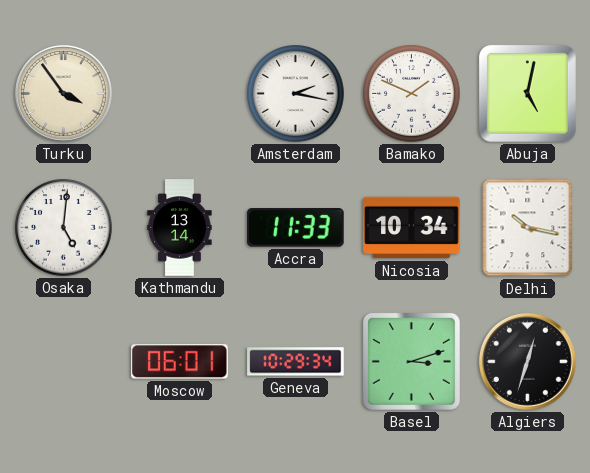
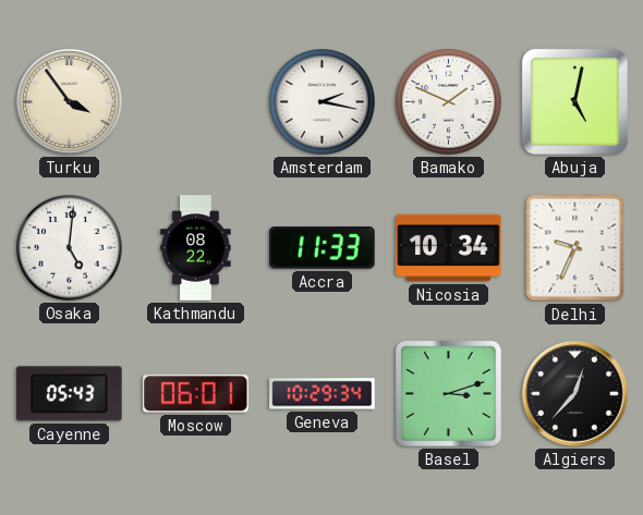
Kathmandu: 13:14 -> 08:22
Delhi: 10:17 -> 9:34
Cayenne: none -> 05:43
Algiers: 12:33 -> 12:37
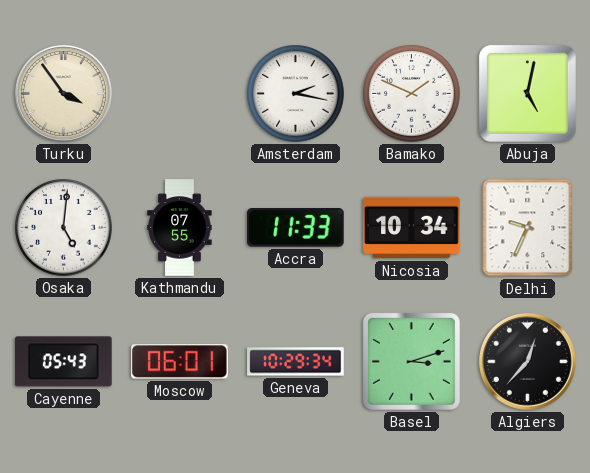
Kathmandu: 08:22 -> 07:55
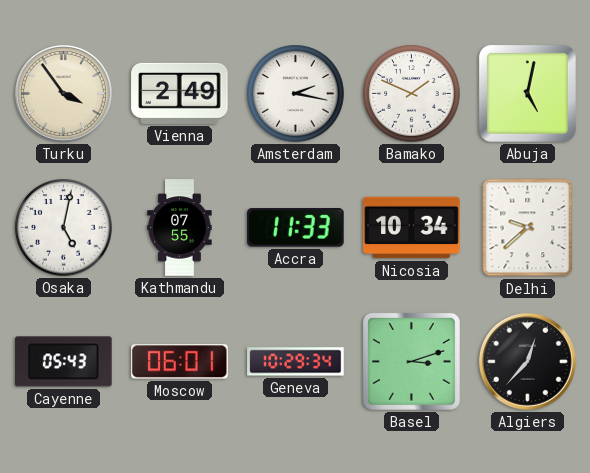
Vienna: none -> 2:49
Osaka: 5:01 -> 5:02
Delhi: 9:34 -> 9:38
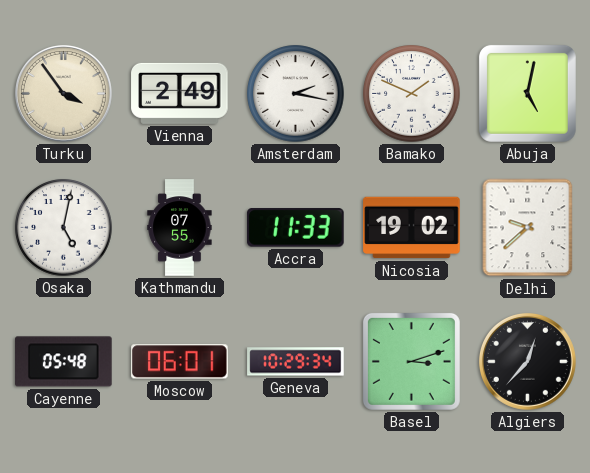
Nicosia: 10:34 -> 19:02
Cayenne: 05:43 -> 05:48
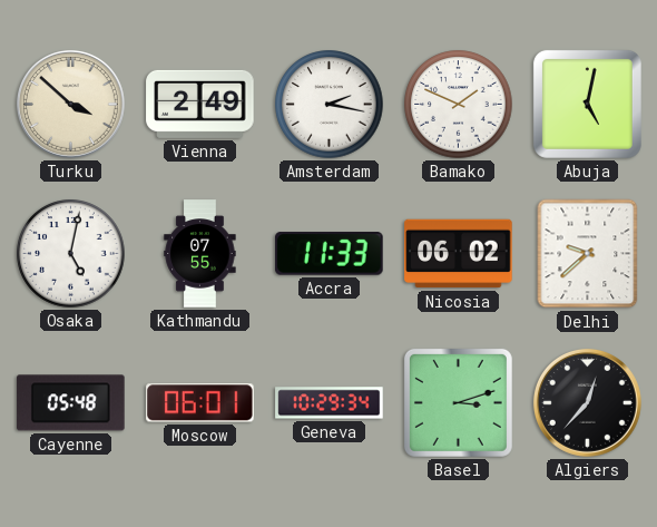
Turku: 3:54 -> 3:52
Nicosia: 19:02 -> 06:02
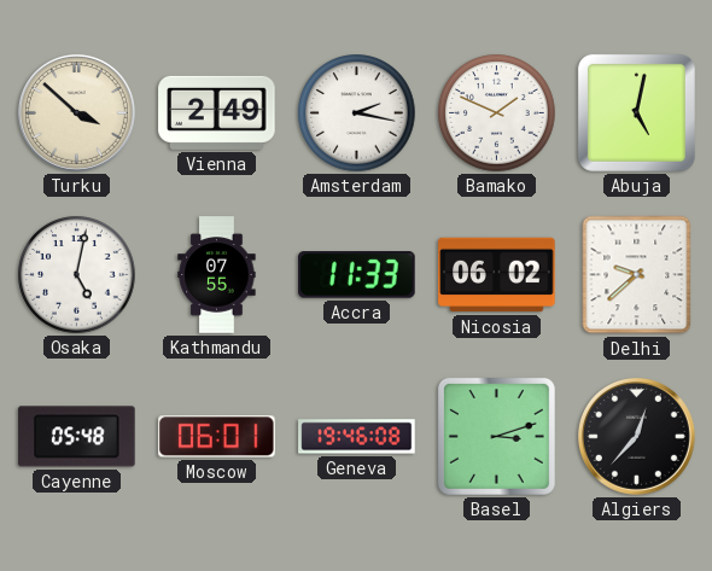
Geneva: 10:29 -> 19:46
